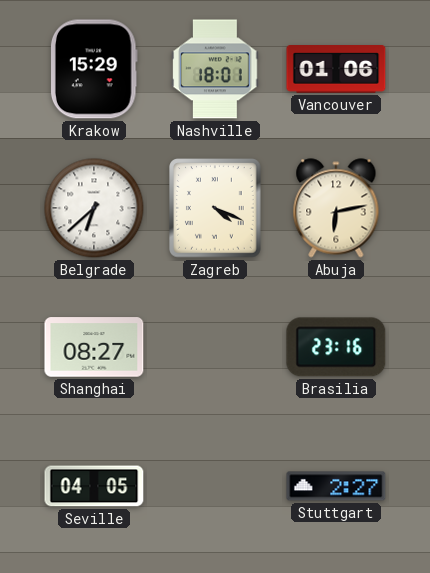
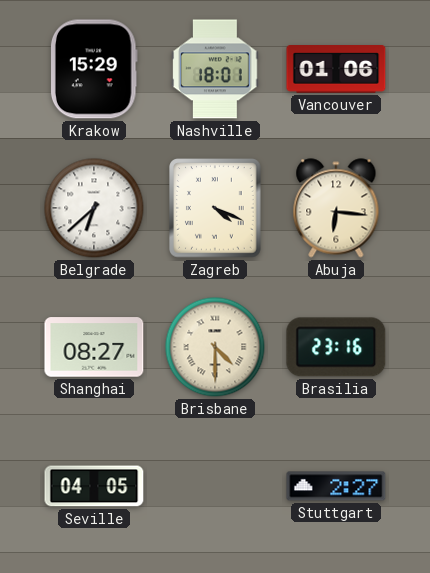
Abuja: 6:13 -> 6:16
Brisbane: none -> 4:30
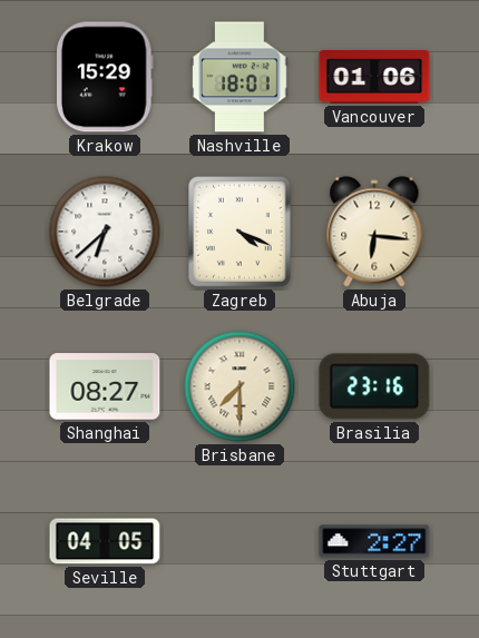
Brisbane: 4:30 -> 7:30
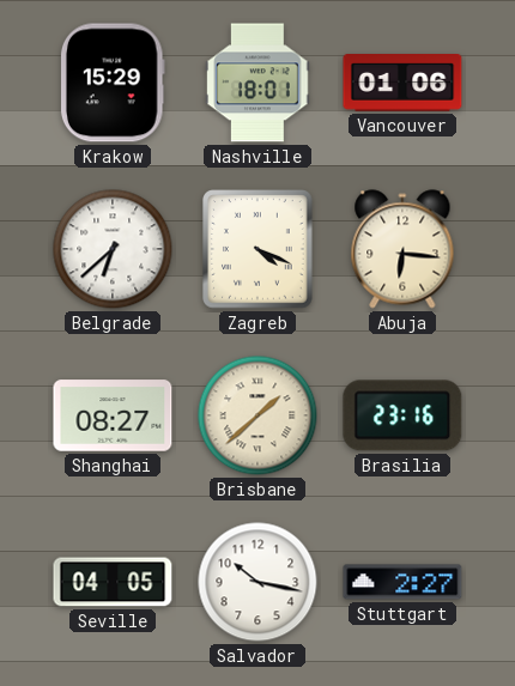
Brisbane: 7:30 -> 1:38
Salvador: none -> 10:17
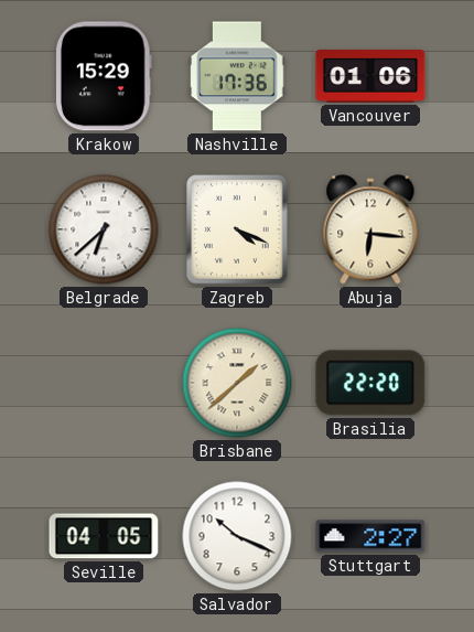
Nashville: 18:01 -> 17:36
Shanghai: 08:27 -> none
Brasilia: 23:16 -> 22:20
Salvador: 10:17 -> 10:19
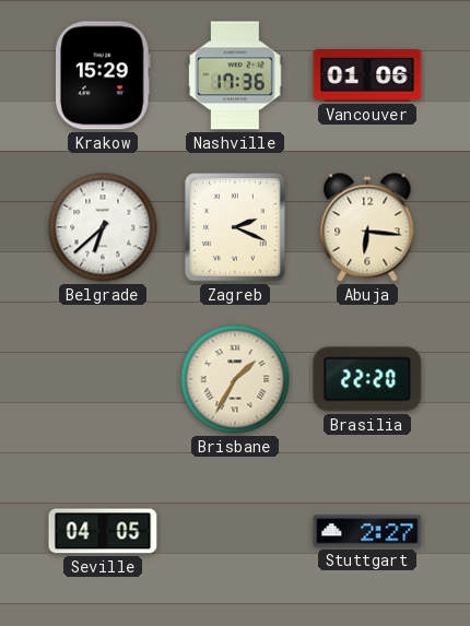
Zagreb: 4:19 -> 2:19
Brisbane: 1:38 -> 1:35
Salvador: 10:19 -> none
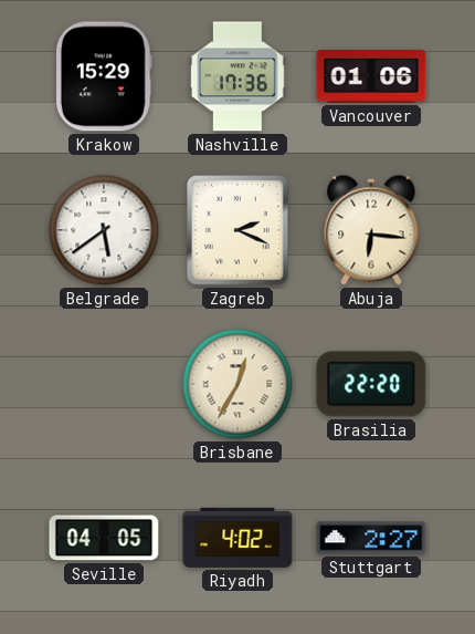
Belgrade: 6:38 -> 5:39
Brisbane: 1:35 -> 12:35
Riyadh: none -> 4:02
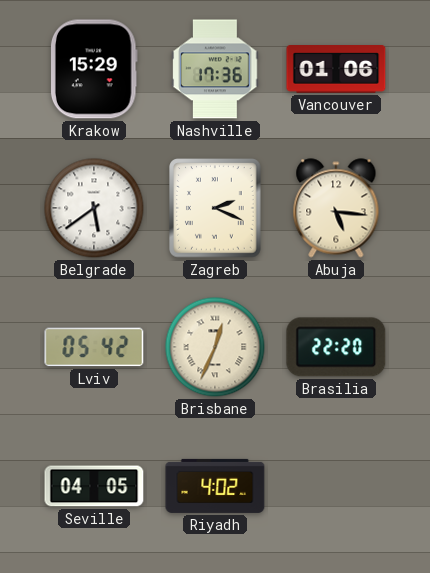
Abuja: 6:16 -> 5:16
Lviv: none -> 05:42
Brisbane: 12:35 -> 12:34
Stuttgart: 2:27 -> none
